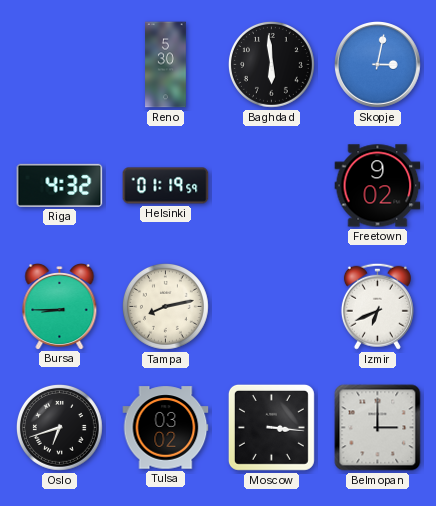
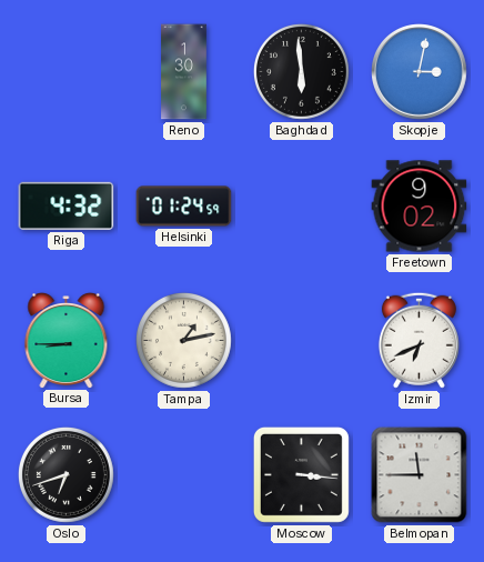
Reno: 5:30 -> 1:30
Helsinki: 01:19 -> 01:24
Tampa: 8:13 -> 1:13
Tulsa: 03:02 -> none
Belmopan: 3:00 -> 11:45
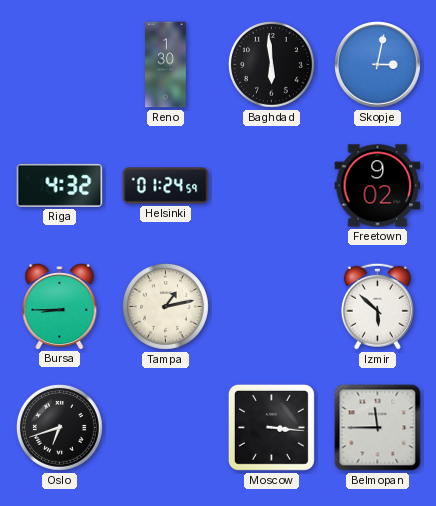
Izmir: 6:41 -> 5:52
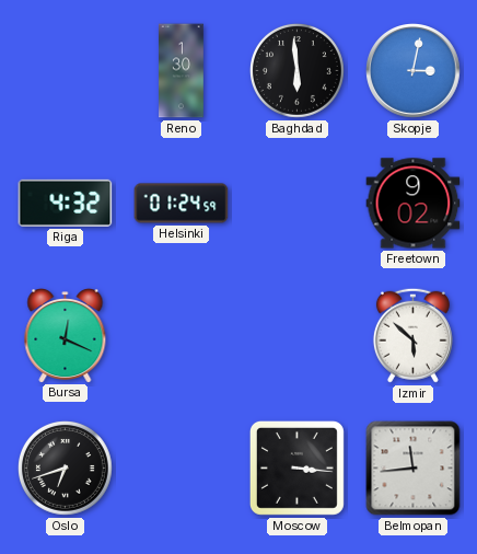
Bursa: 8:45 -> 12:19
Tampa: 1:13 -> none
Belmopan: 11:45 -> 11:44
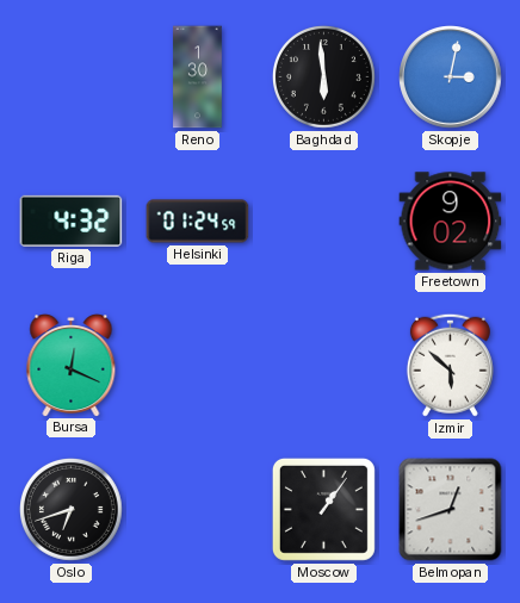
Moscow: 3:16 -> 1:06
Belmopan: 11:44 -> 12:42
